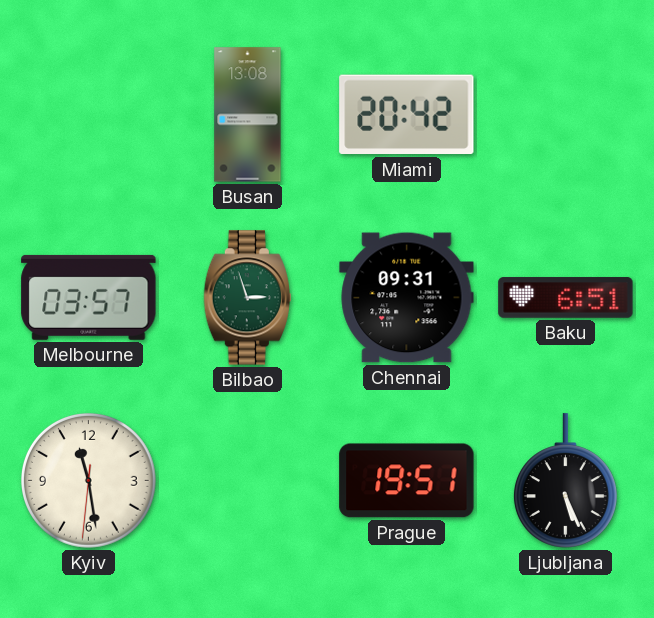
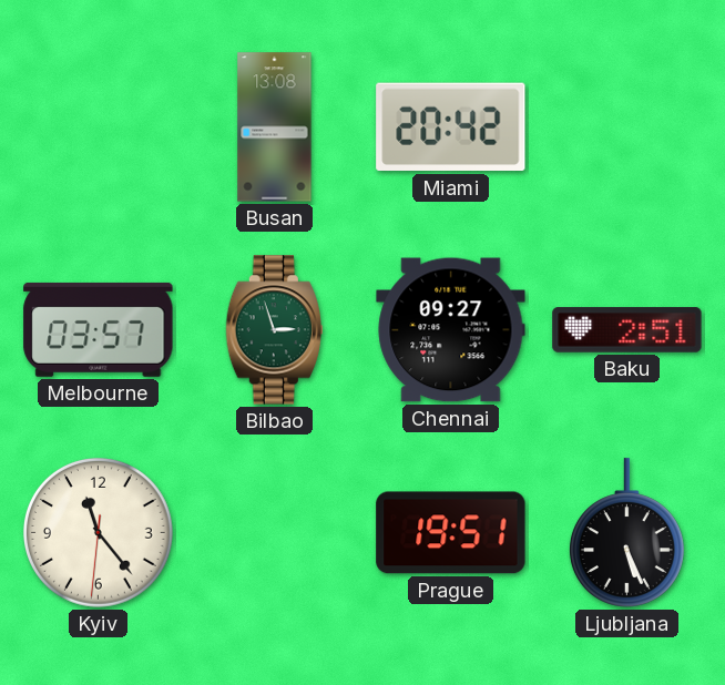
Chennai: 09:31 -> 09:27
Baku: 6:51 -> 2:51
Kyiv: 11:28 -> 11:23
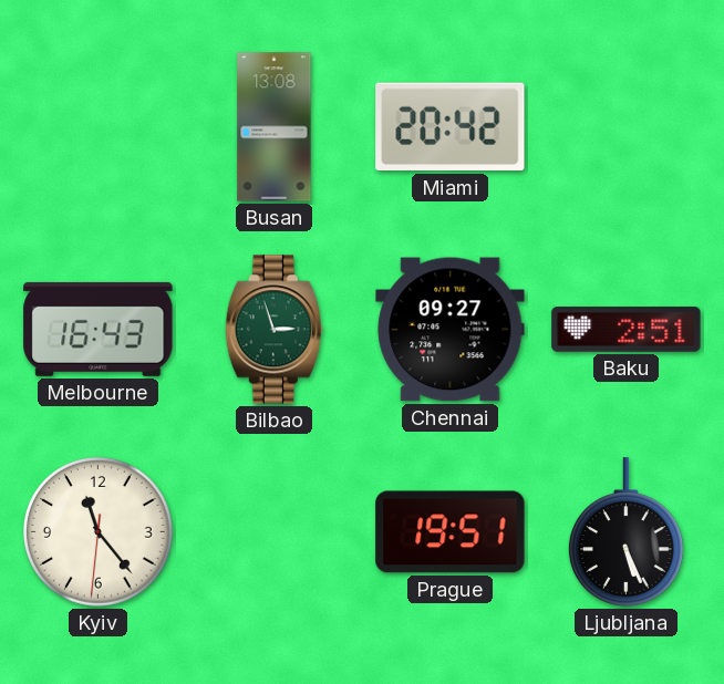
Melbourne: 03:57 -> 16:43
